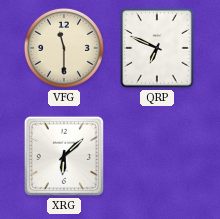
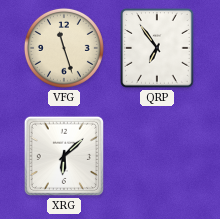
VFG: 11:30 -> 11:27
QRP: 6:49 -> 6:54
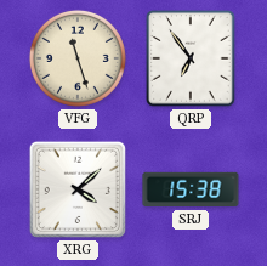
XRG: 6:08 -> 4:08
SRJ: none -> 15:38
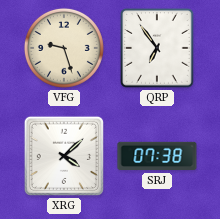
VFG: 11:27 -> 9:27
SRJ: 15:38 -> 07:38
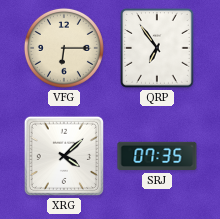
VFG: 9:27 -> 6:15
SRJ: 07:38 -> 07:35
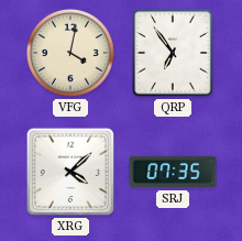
VFG: 6:15 -> 4:02
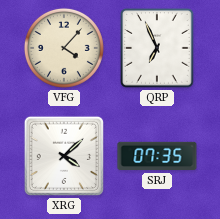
VFG: 4:02 -> 4:07
QRP: 6:54 -> 6:56
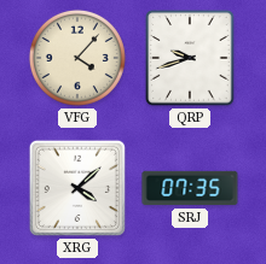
QRP: 6:56 -> 9:42
